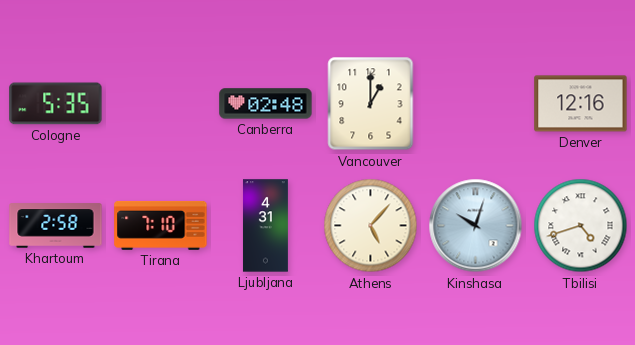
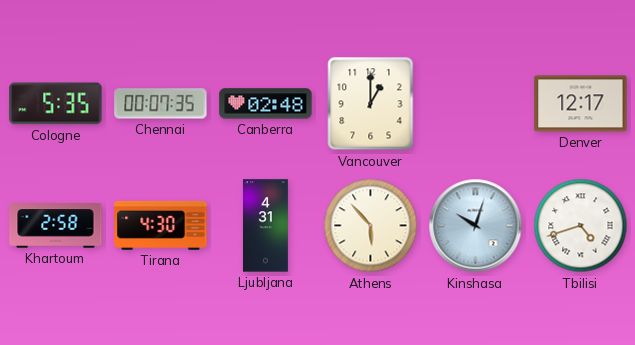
Chennai: none -> 00:07
Denver: 12:16 -> 12:17
Tirana: 7:10 -> 4:30
Athens: 5:07 -> 5:53
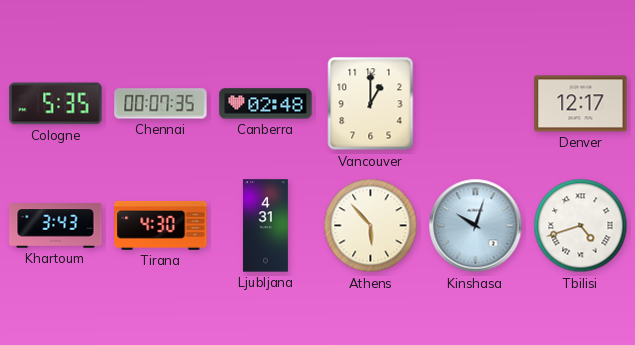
Khartoum: 2:58 -> 3:43
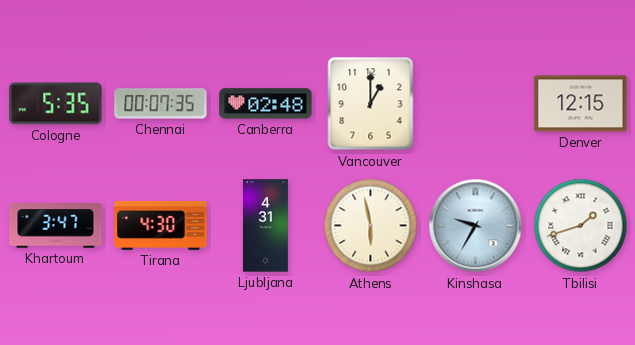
Denver: 12:17 -> 12:15
Khartoum: 3:43 -> 3:47
Athens: 5:53 -> 5:58
Kinshasa: 10:03 -> 9:35
Tbilisi: 4:42 -> 1:42
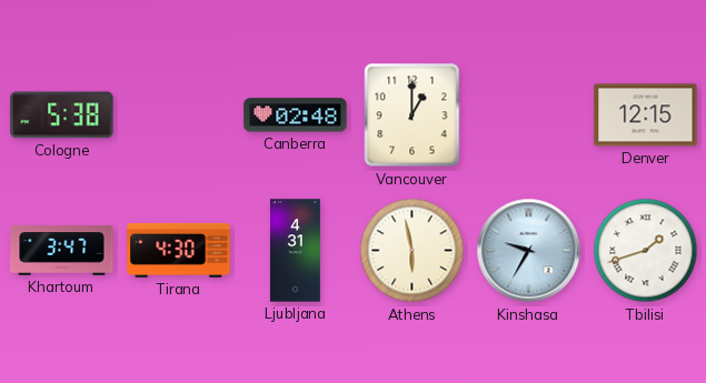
Cologne: 5:35 -> 5:38
Chennai: 00:07 -> none
